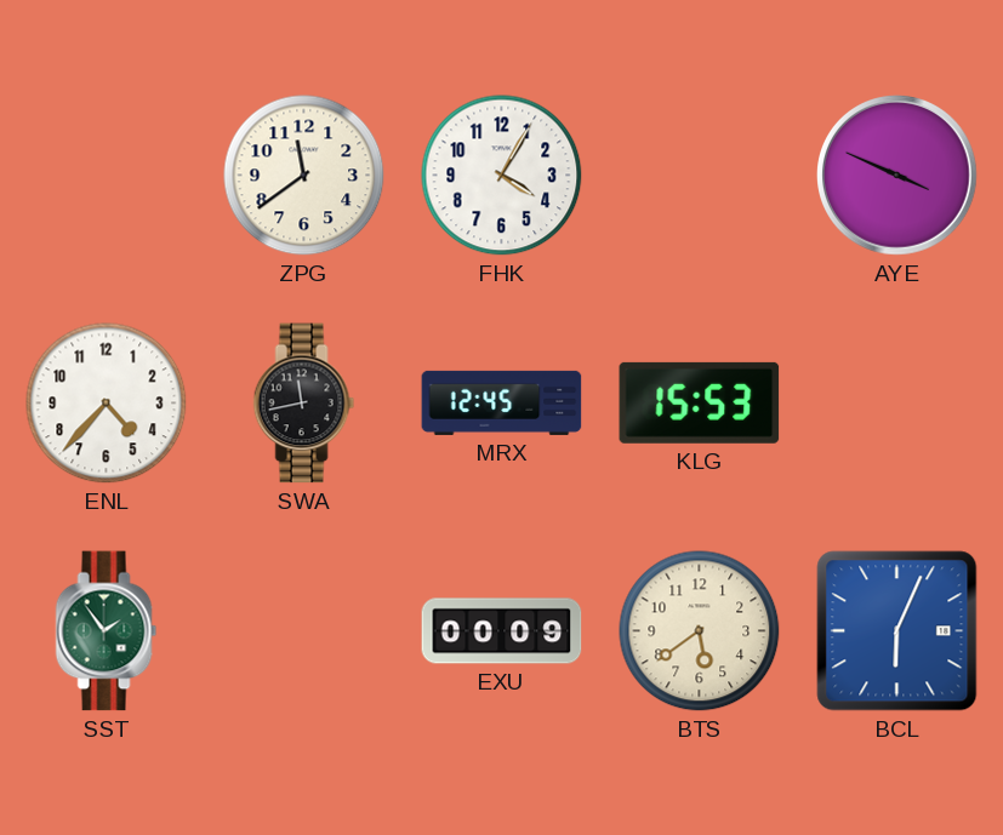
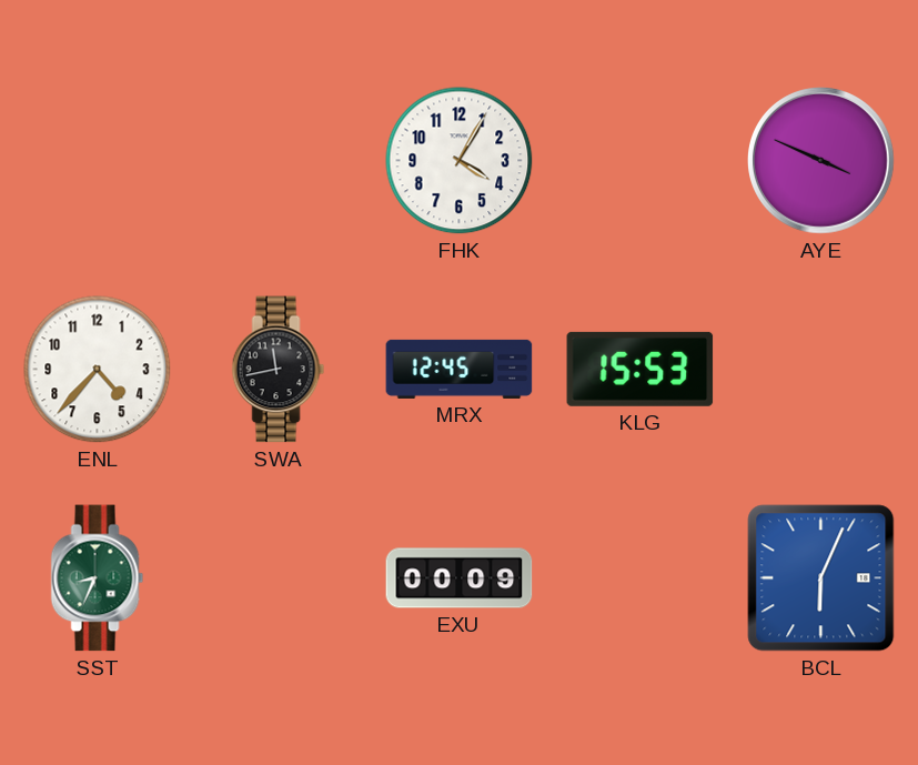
ZPG: 11:39 -> none
SST: 1:54 -> 8:34
BTS: 5:39 -> none
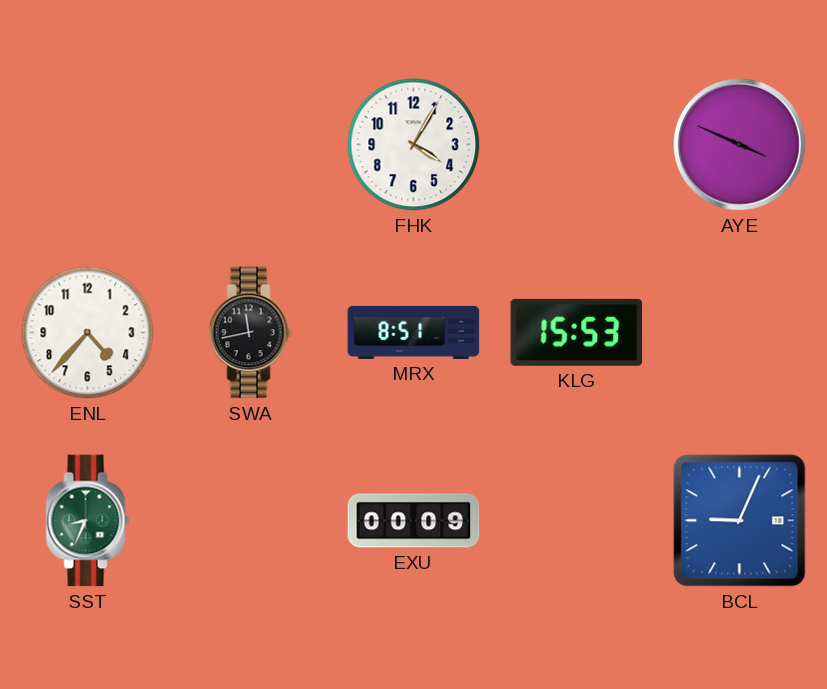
MRX: 12:45 -> 8:51
BCL: 6:04 -> 9:04
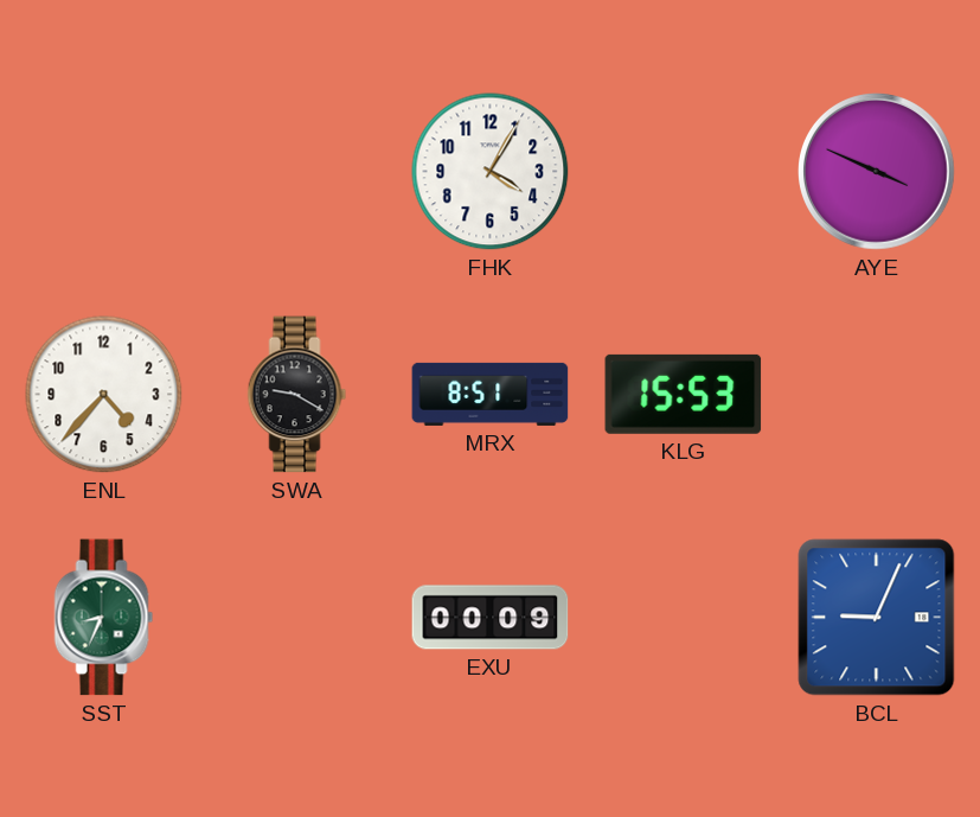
SWA: 11:43 -> 9:20
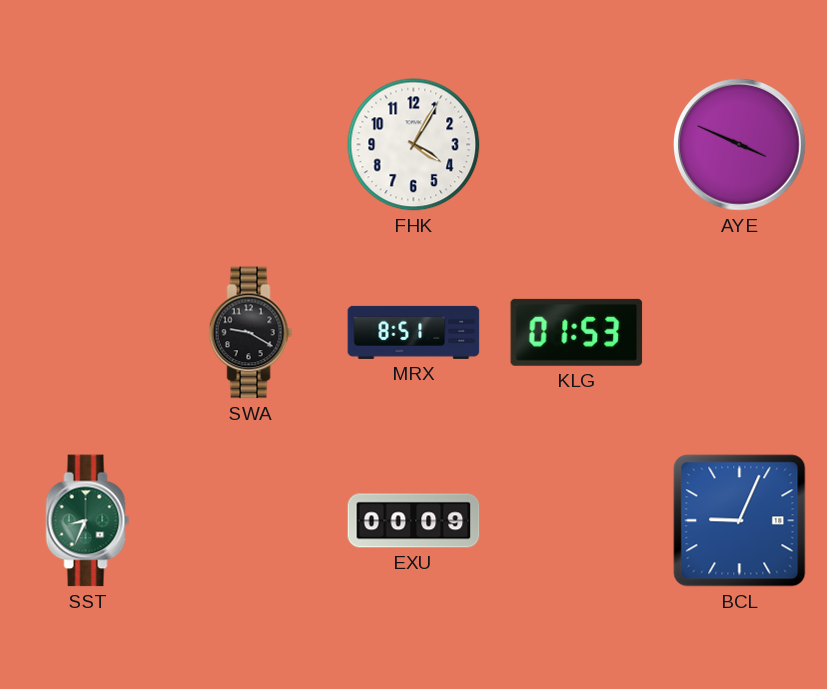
ENL: 4:37 -> none
KLG: 15:53 -> 01:53
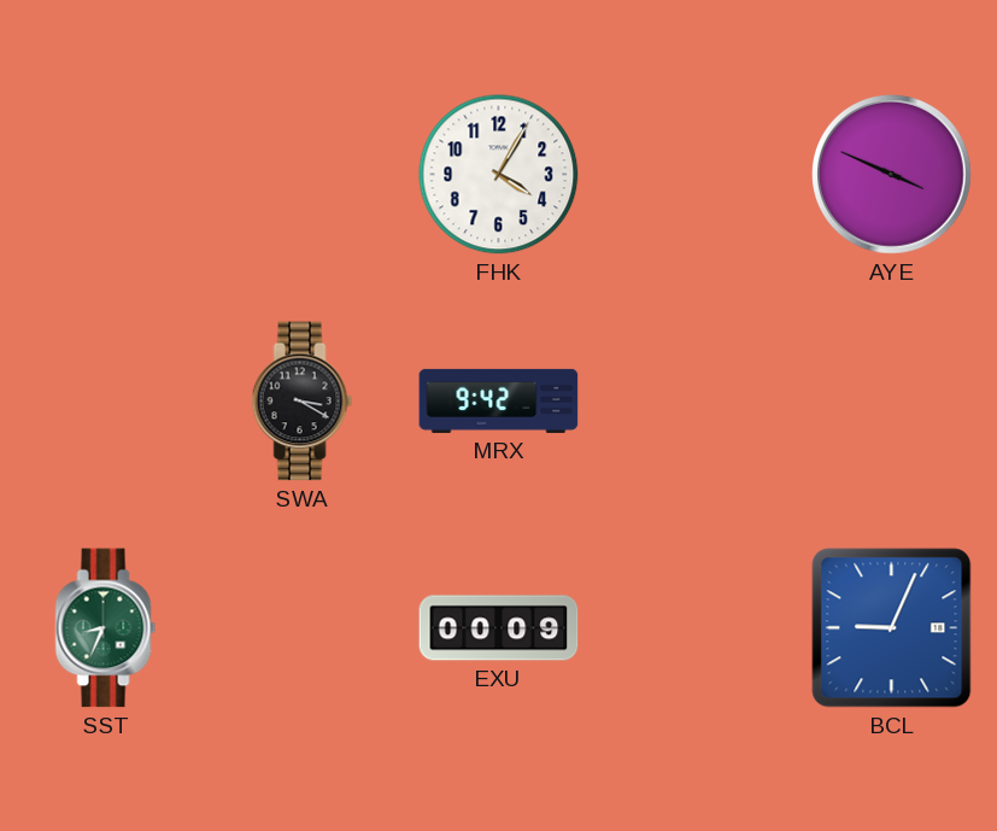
SWA: 9:20 -> 3:20
MRX: 8:51 -> 9:42
KLG: 01:53 -> none
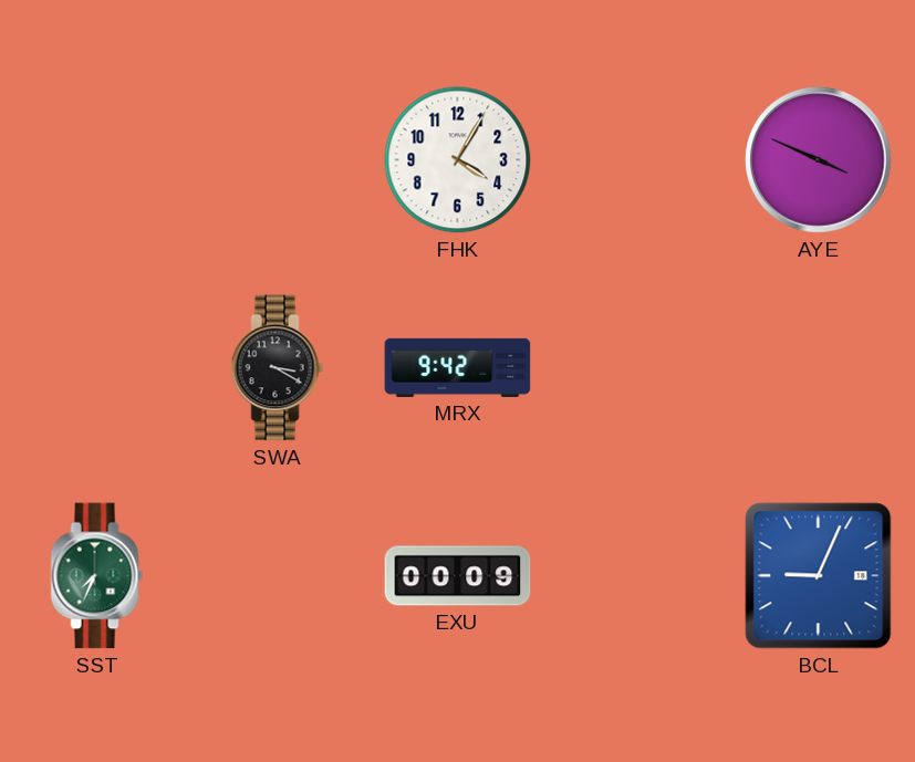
SST: 8:34 -> 7:34
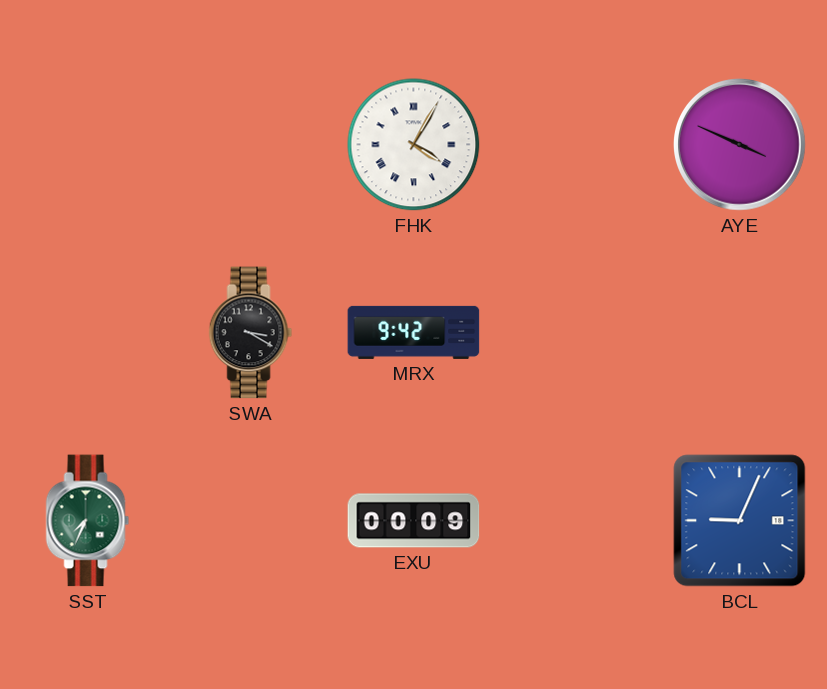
FHK numerals: Arabic -> Roman
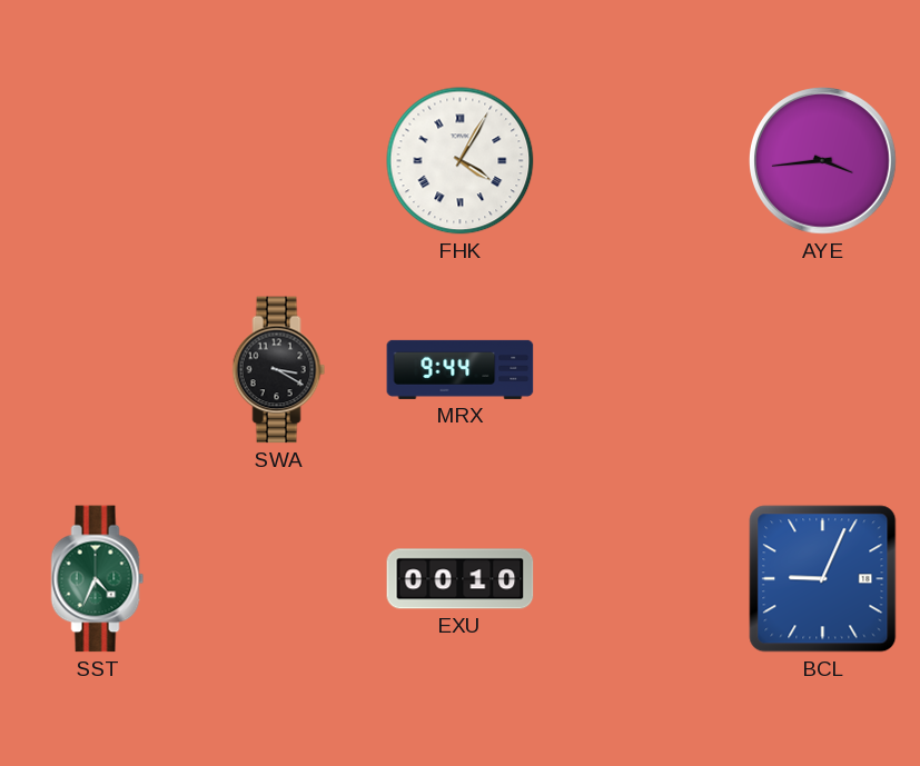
AYE: 3:49 -> 3:44
MRX: 9:42 -> 9:44
SST: 7:34 -> 4:34
EXU: 00:09 -> 00:10
